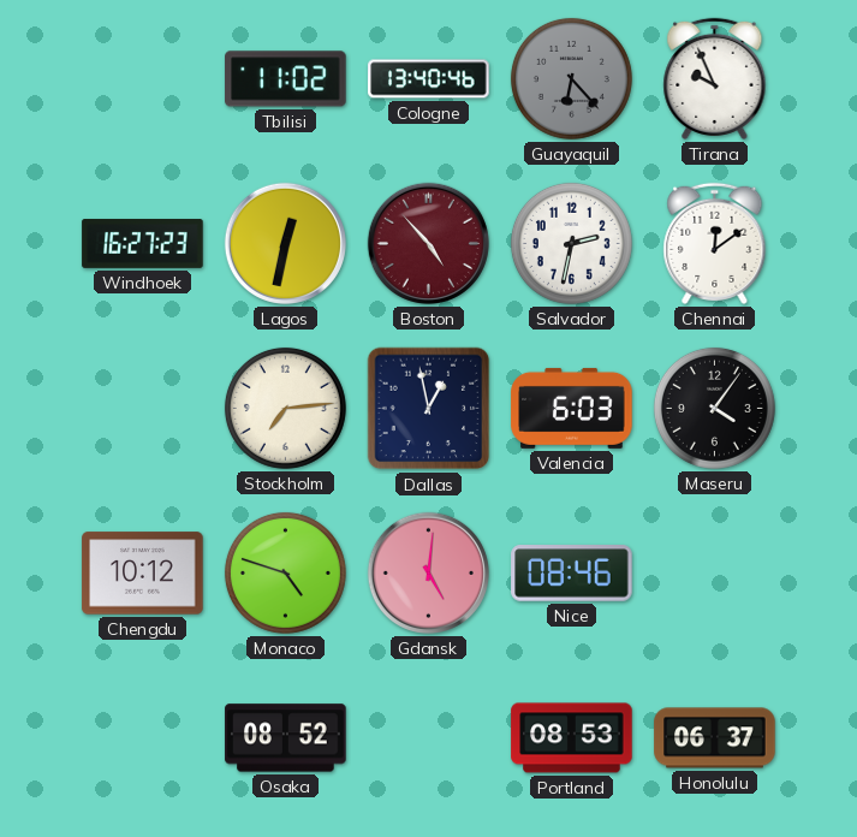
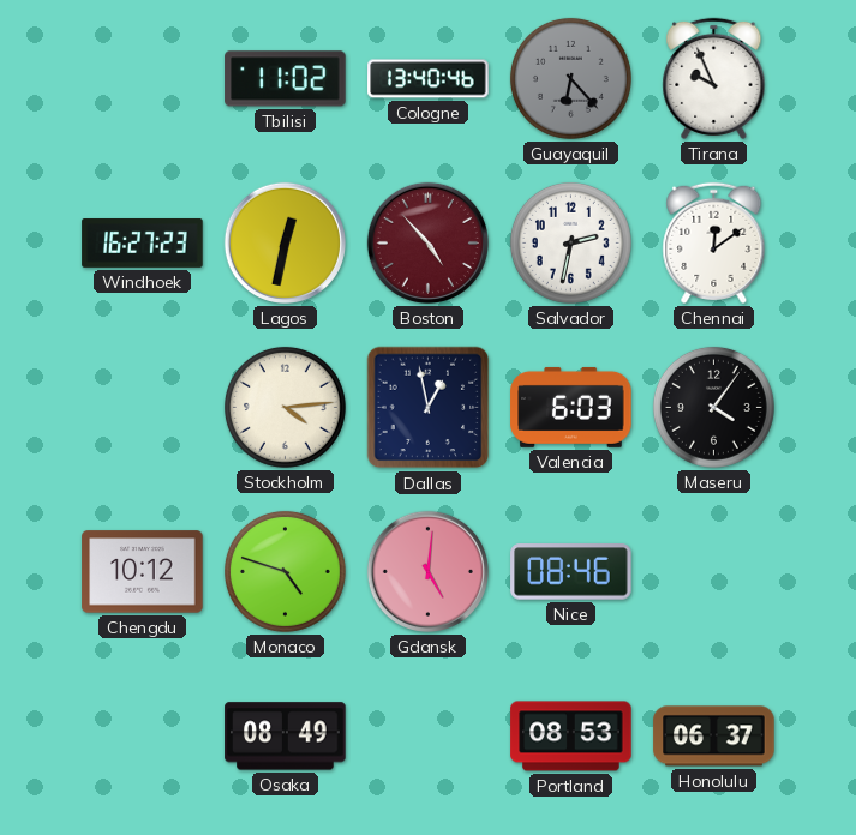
Stockholm: 7:14 -> 4:14
Osaka: 08:52 -> 08:49
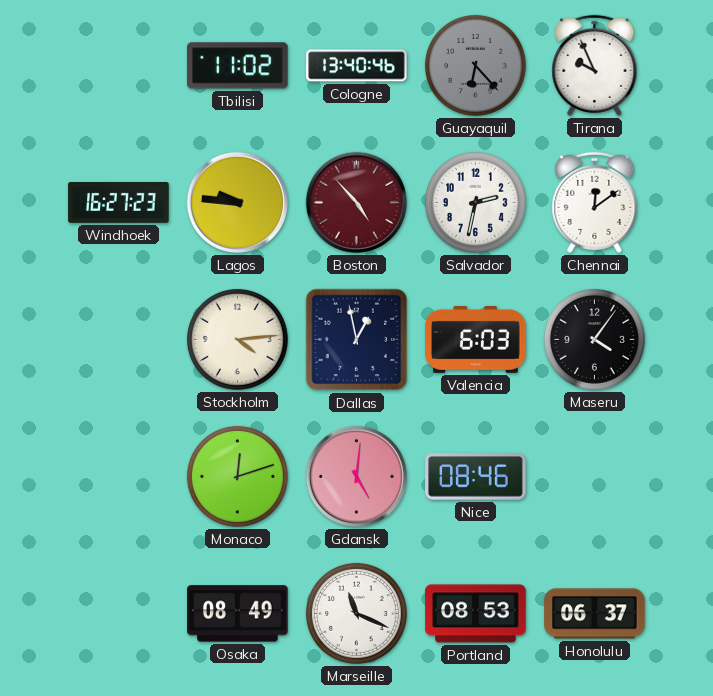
Lagos: 12:32 -> 9:46
Chengdu: 10:12 -> none
Monaco: 4:48 -> 12:12
Marseille: none -> 11:19
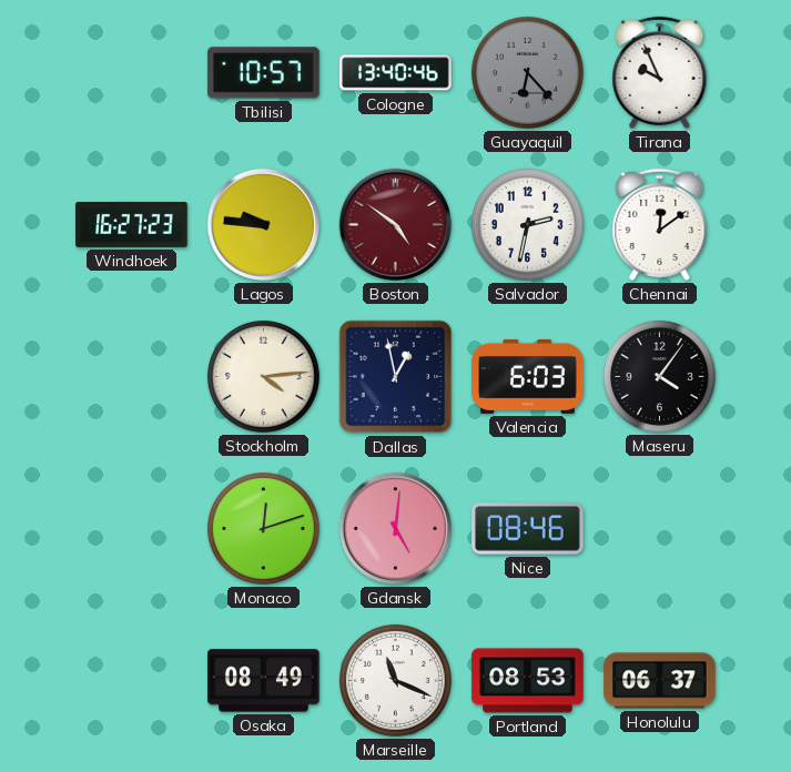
Tbilisi: 11:02 -> 10:57
Boston: 4:53 -> 4:51
